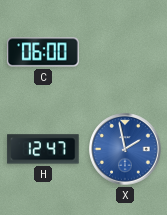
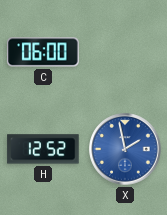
H: 12:47 -> 12:52
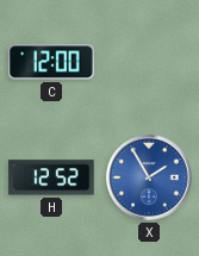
C: 06:00 -> 12:00
X: 1:58 -> 1:55
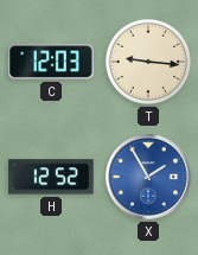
C: 12:00 -> 12:03
T: none -> 9:16
